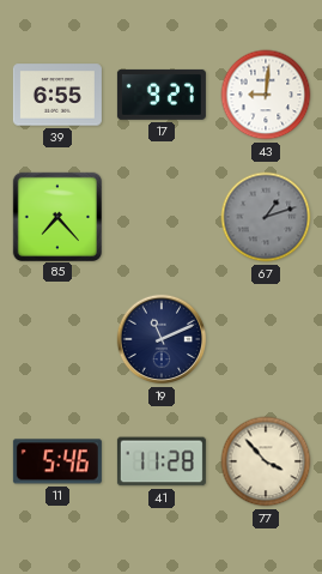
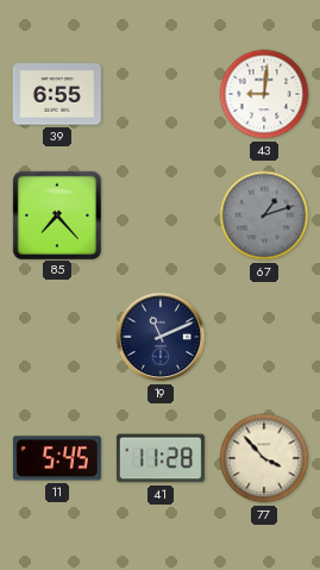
17: 9:27 -> none
11: 5:46 -> 5:45
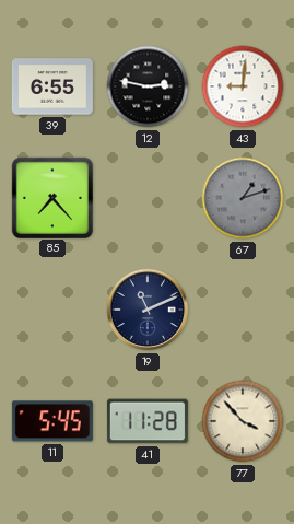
12: none -> 2:47
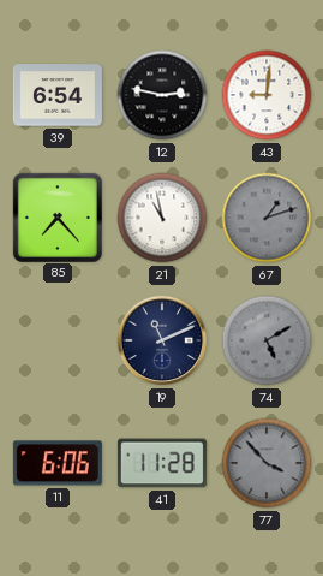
39: 6:55 -> 6:54
21: none -> 10:58
74: none -> 5:10
11: 5:45 -> 6:06
77 dial: cream -> grey
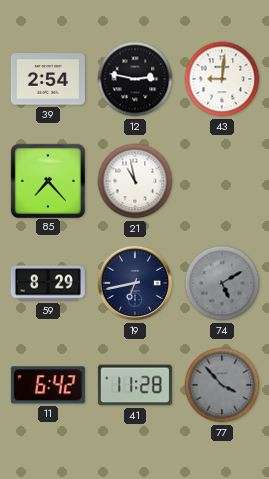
39: 6:54 -> 2:54
67: 1:12 -> none
59: none -> 8:29
19: 11:11 -> 6:43
11: 6:06 -> 6:42
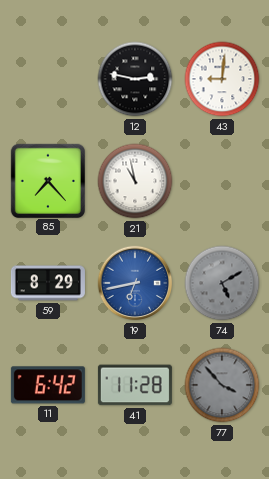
39: 2:54 -> none
19 dial: navy -> blue
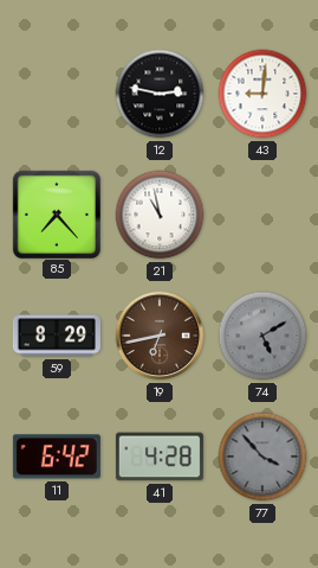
19 dial: blue -> brown
41: 11:28 -> 4:28
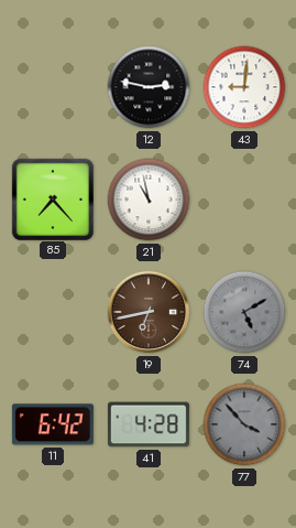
59: 8:29 -> none
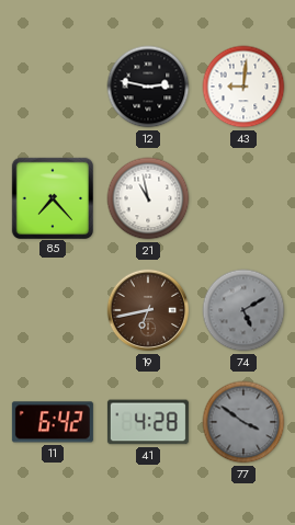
77: 3:53 -> 3:51
